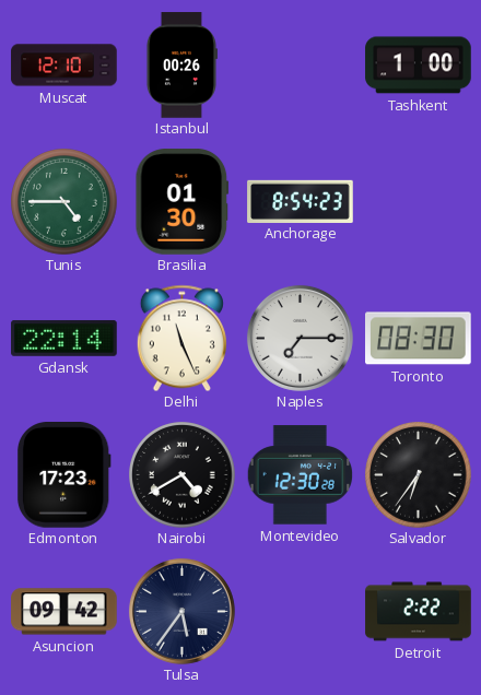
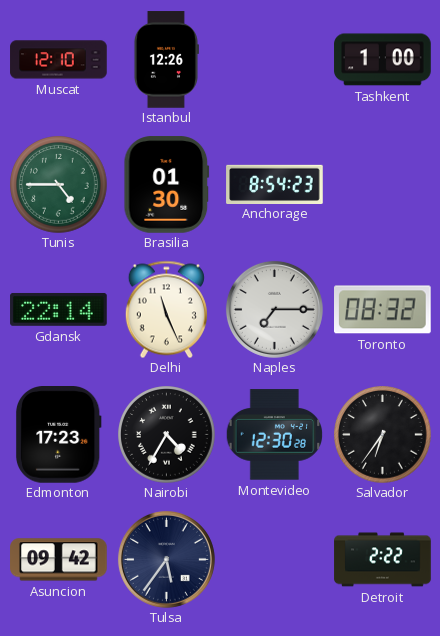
Istanbul: 00:26 -> 12:26
Toronto: 08:30 -> 08:32
Nairobi: 4:40 -> 4:35
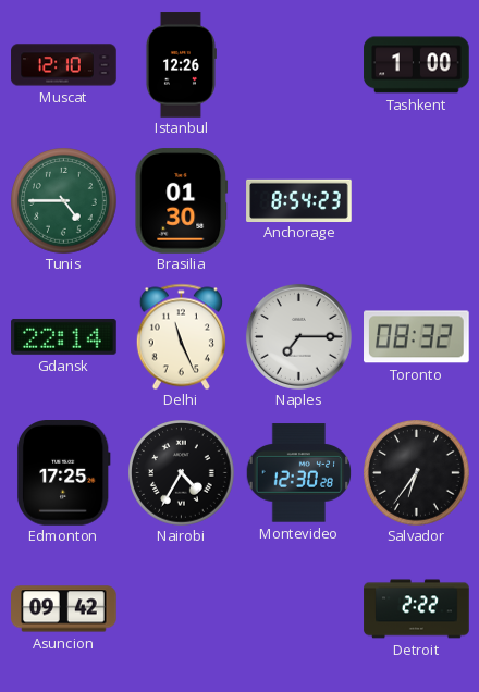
Edmonton: 17:23 -> 17:25
Tulsa: 5:36 -> none
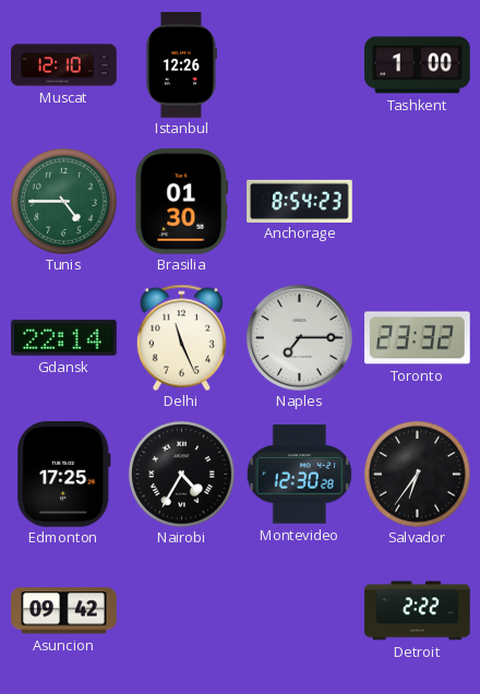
Toronto: 08:32 -> 23:32
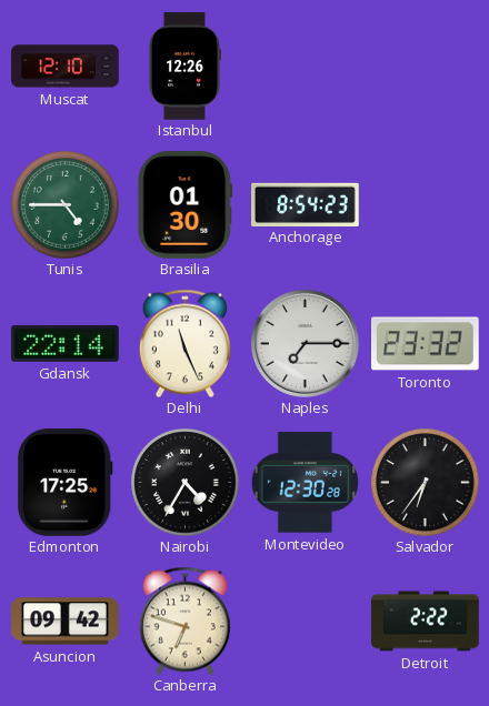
Tashkent: 1:00 -> none
Canberra: none -> 6:48
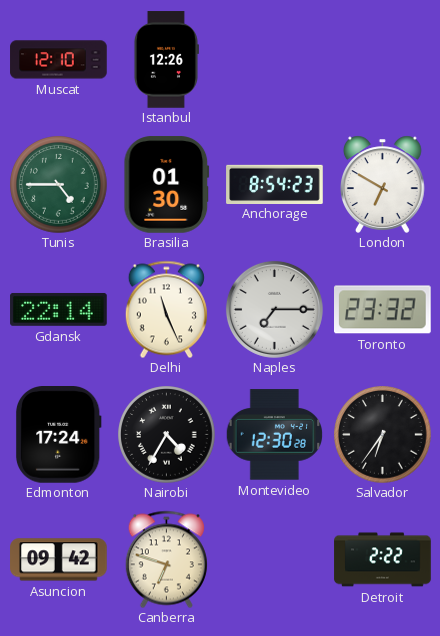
London: none -> 6:50
Edmonton: 17:25 -> 17:24
